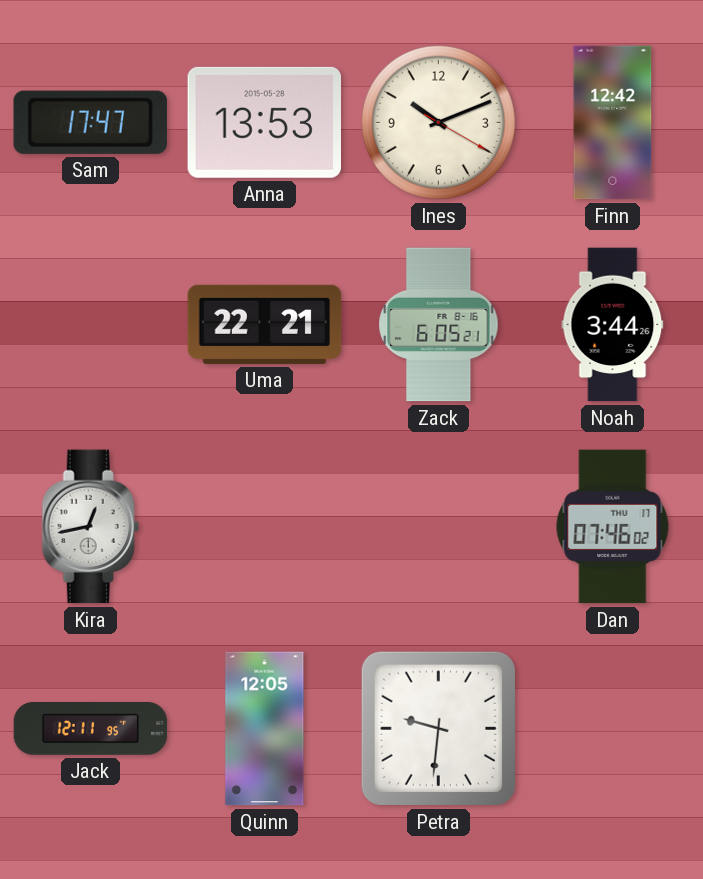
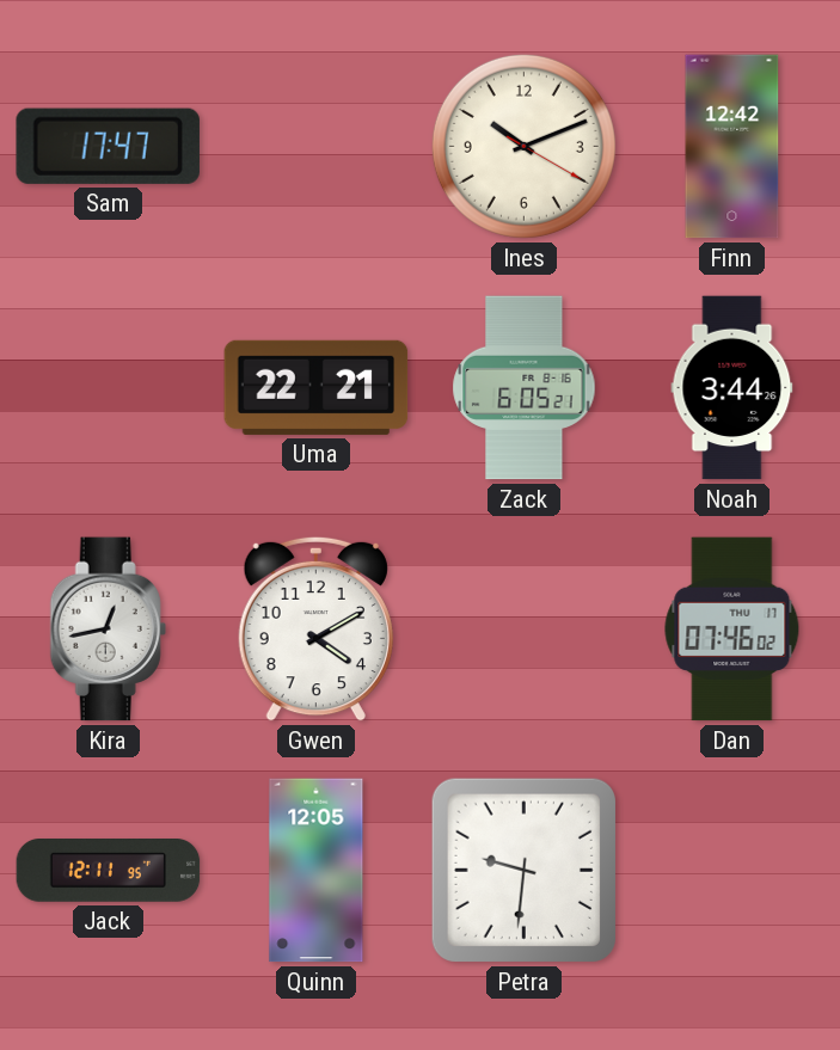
Anna: 13:53 -> none
Gwen: none -> 4:10
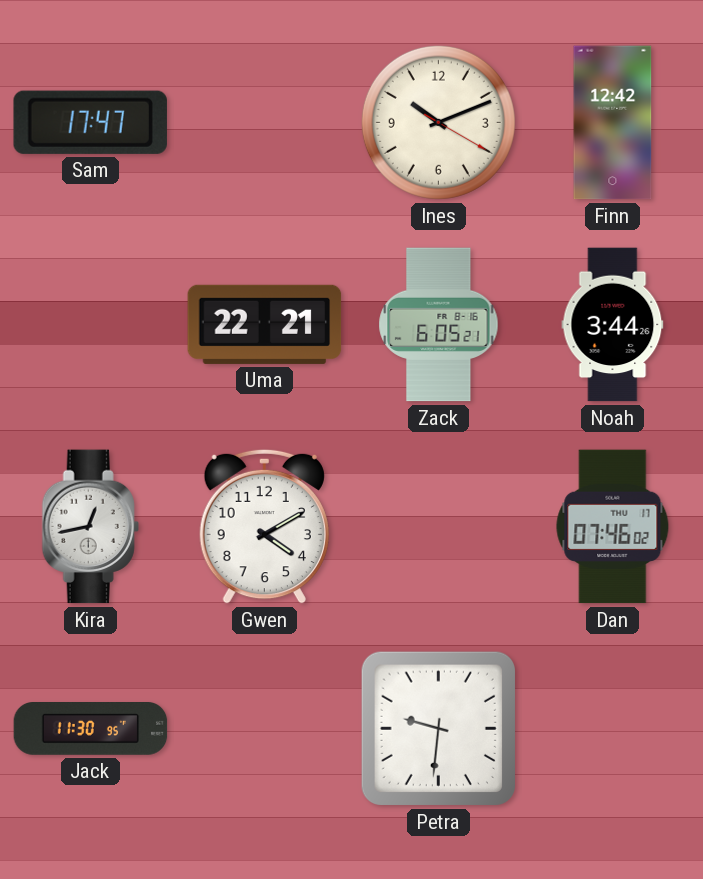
Jack: 12:11 -> 11:30
Quinn: 12:05 -> none
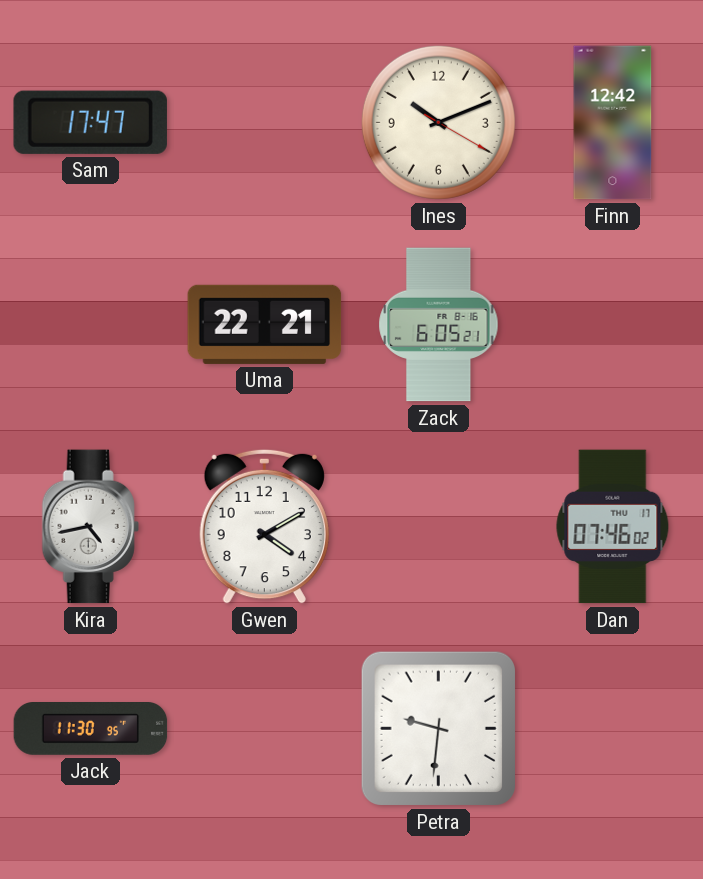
Noah: 3:44 -> none
Kira: 12:43 -> 4:43
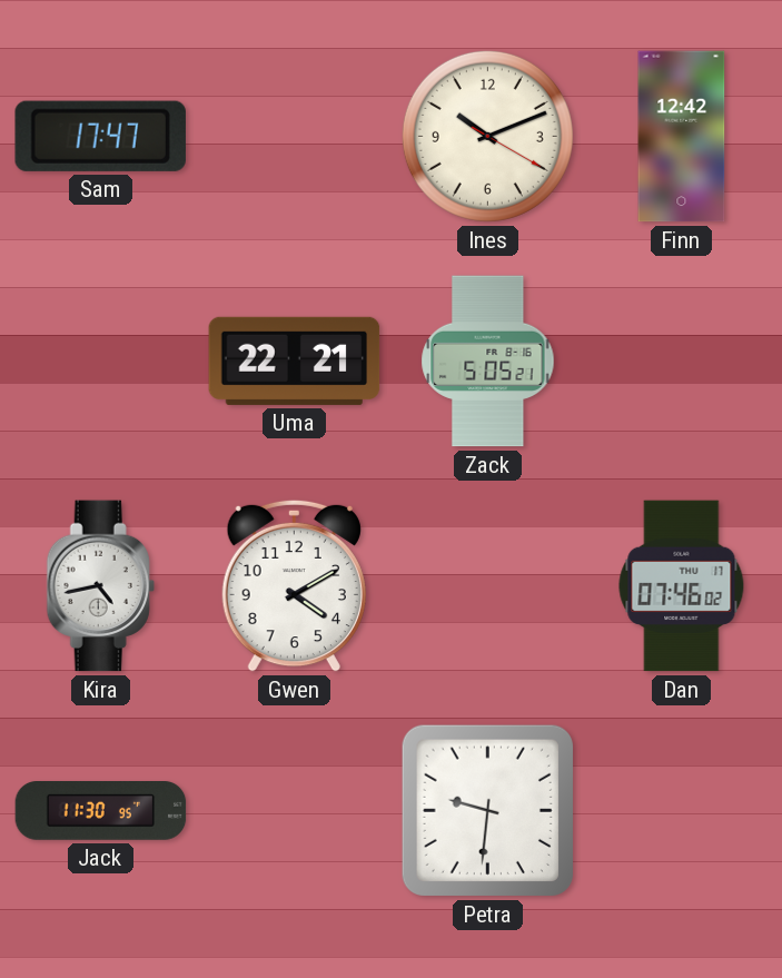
Zack: 6:05 -> 5:05
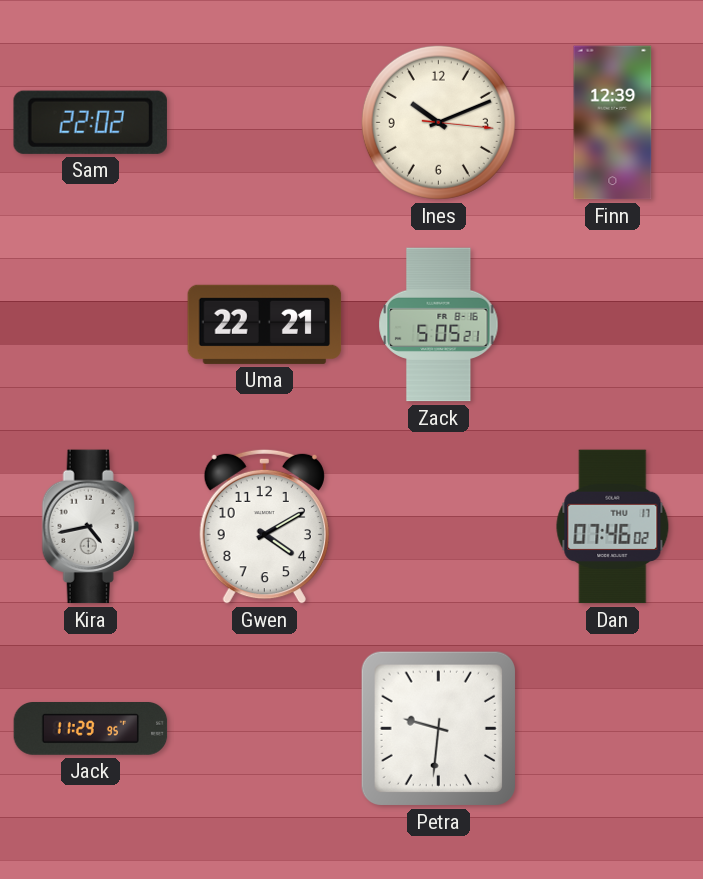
Sam: 17:47 -> 22:02
Ines: 10:11:20 -> 10:11:16
Finn: 12:42 -> 12:39
Jack: 11:30 -> 11:29
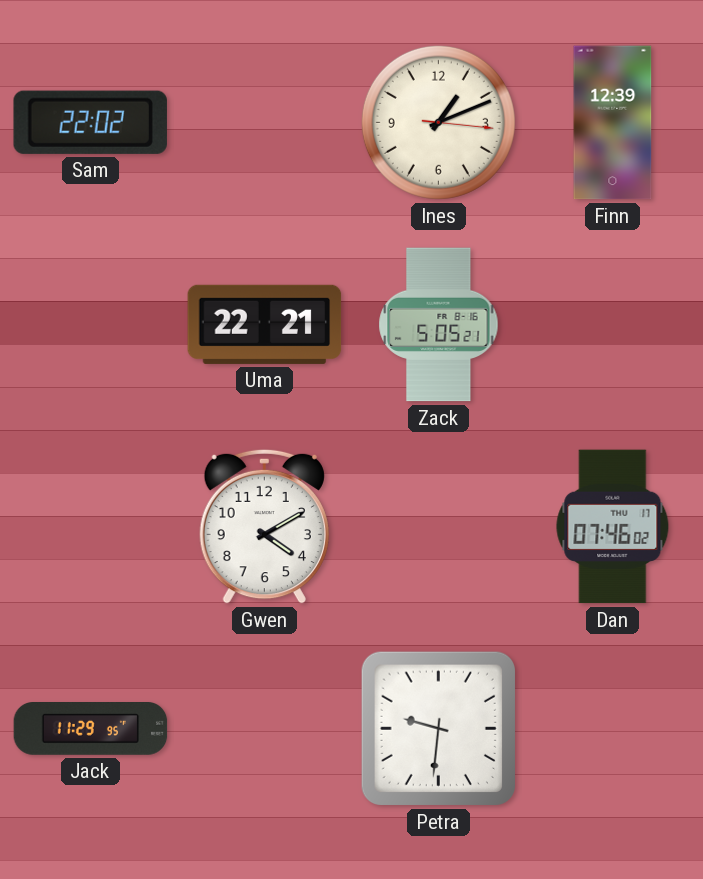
Ines: 10:11 -> 1:11
Kira: 4:43 -> none
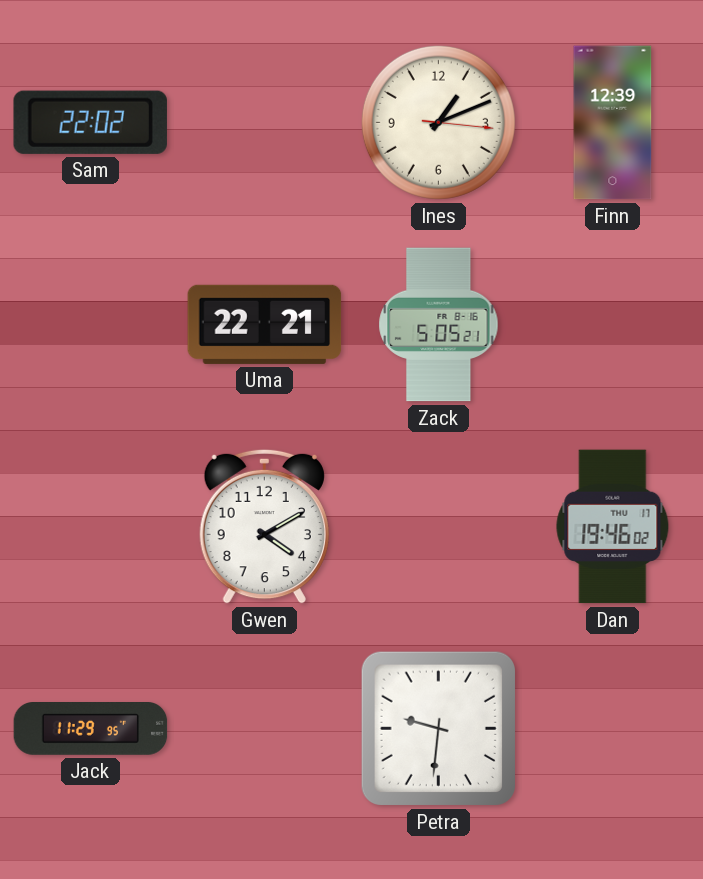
Dan: 07:46 -> 19:46
